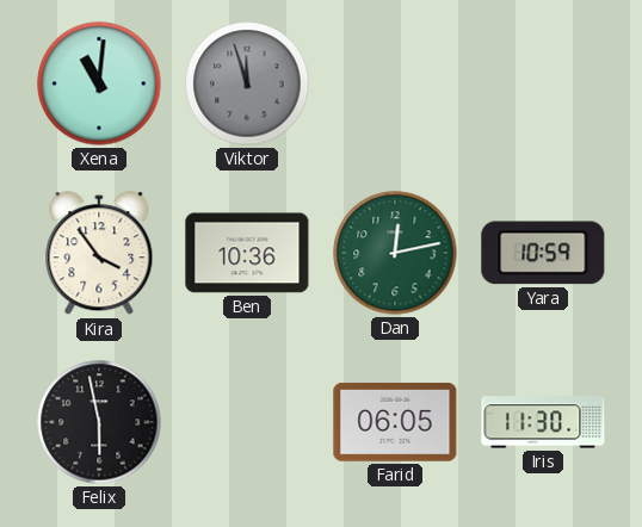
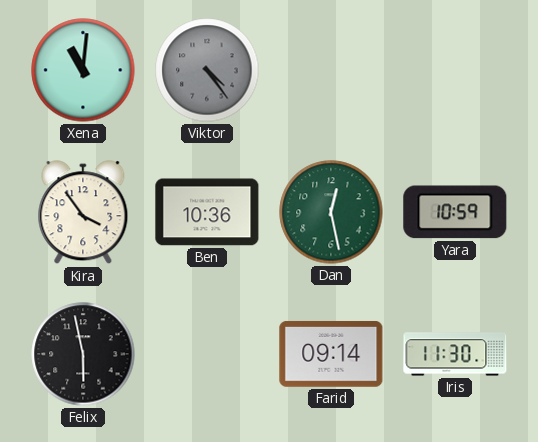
Viktor: 11:57 -> 4:24
Dan: 12:13 -> 12:28
Farid: 06:05 -> 09:14
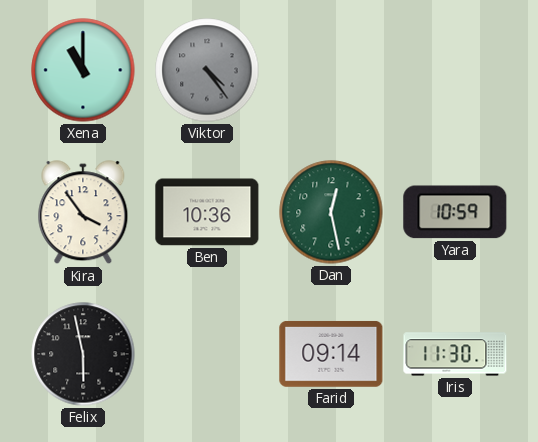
Xena: 11:01 -> 11:00
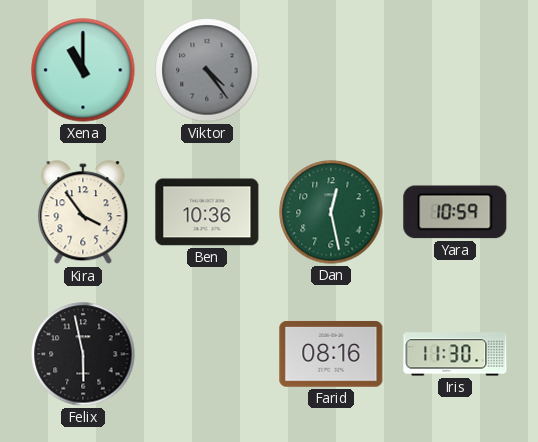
Farid: 09:14 -> 08:16
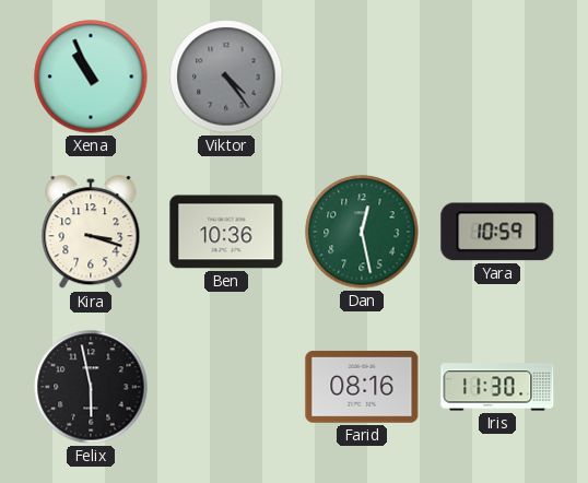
Xena: 11:00 -> 10:56
Kira: 3:54 -> 3:18
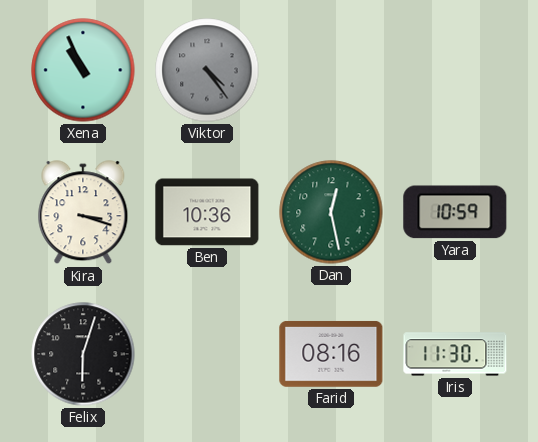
Felix: 5:58 -> 6:03
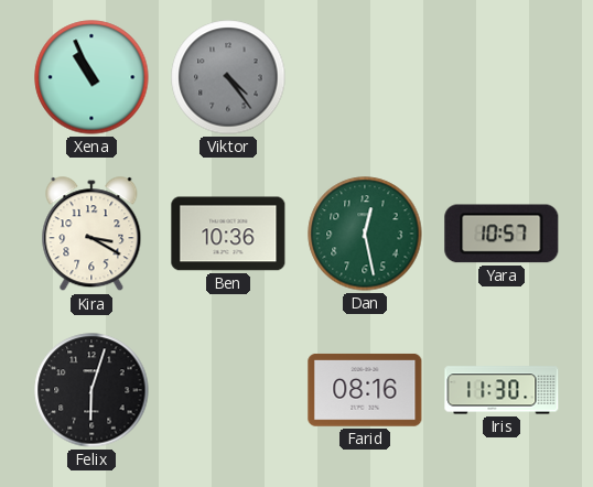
Kira: 3:18 -> 3:20
Yara: 10:59 -> 10:57
